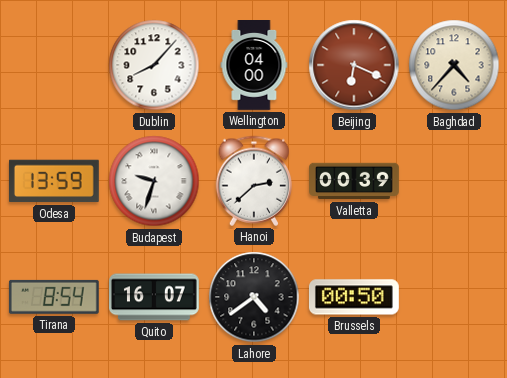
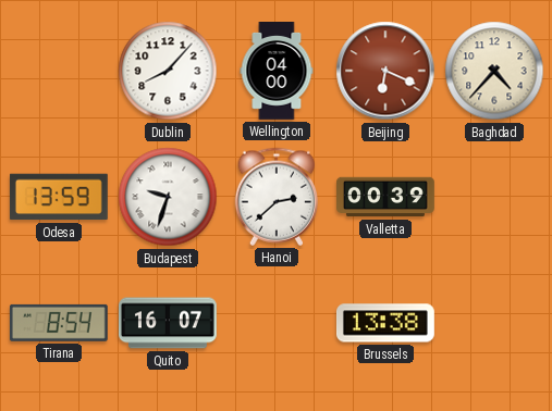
Lahore: 4:39 -> none
Brussels: 00:50 -> 13:38
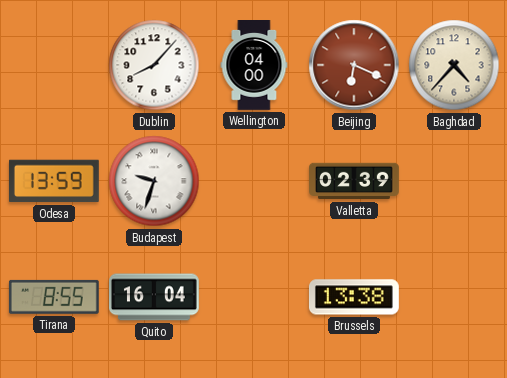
Hanoi: 2:38 -> none
Valletta: 00:39 -> 02:39
Tirana: 8:54 -> 8:55
Quito: 16:07 -> 16:04
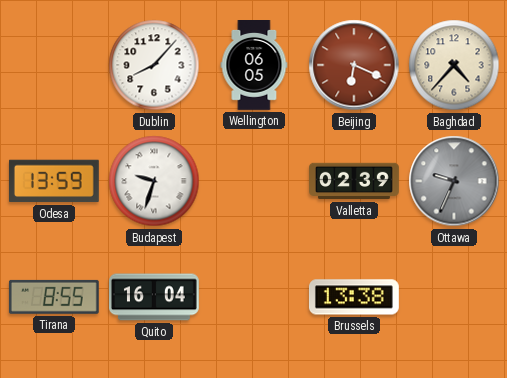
Wellington: 04:00 -> 06:05
Ottawa: none -> 9:34
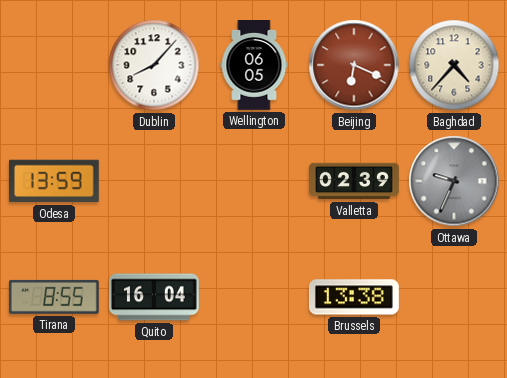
Budapest: 9:33 -> none
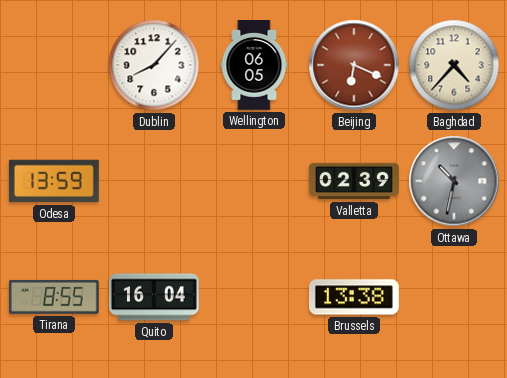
Ottawa: 9:34 -> 10:32
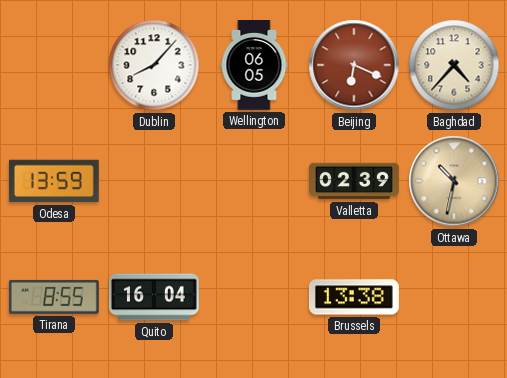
Ottawa dial: grey -> champagne
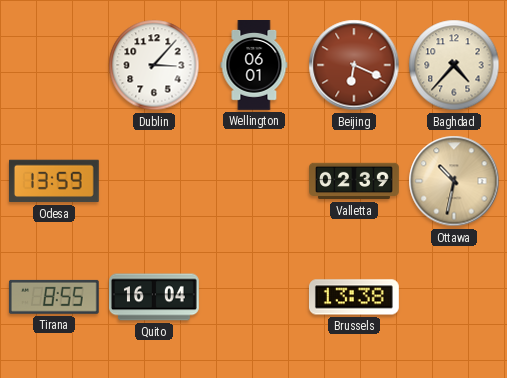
Dublin: 8:07 -> 3:07
Wellington: 06:05 -> 06:01
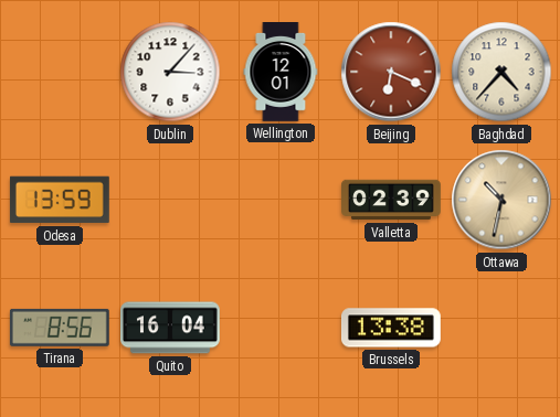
Wellington: 06:01 -> 12:01
Tirana: 8:55 -> 8:56
